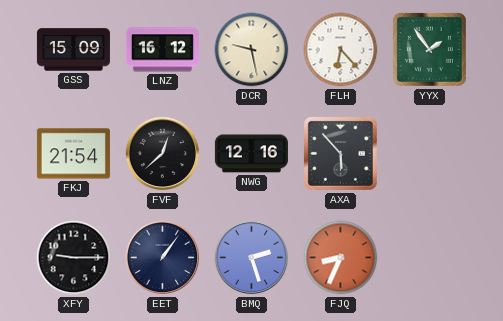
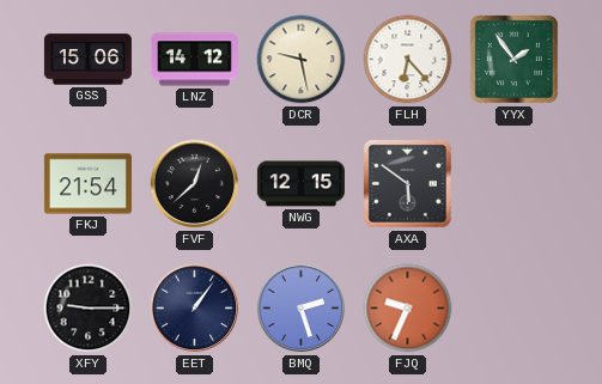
GSS: 15:09 -> 15:06
LNZ: 16:12 -> 14:12
NWG: 12:16 -> 12:15
AXA: 5:53 -> 5:51
FJQ: 8:34 -> 9:34
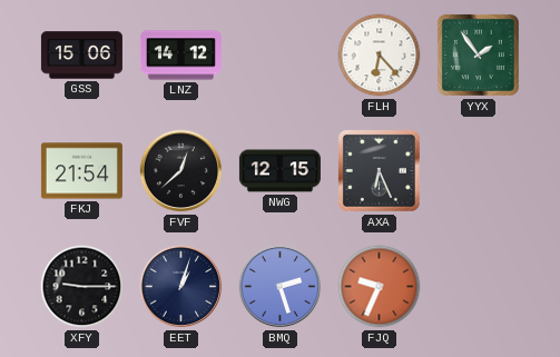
DCR: 9:28 -> none
AXA: 5:51 -> 6:26
EET: 1:06 -> 1:03
